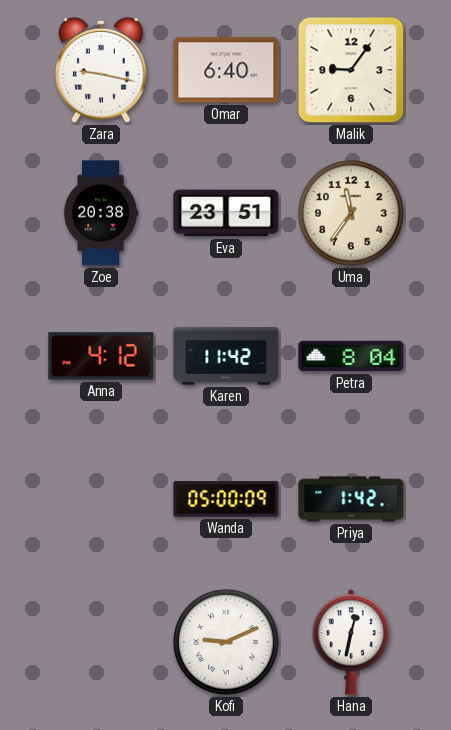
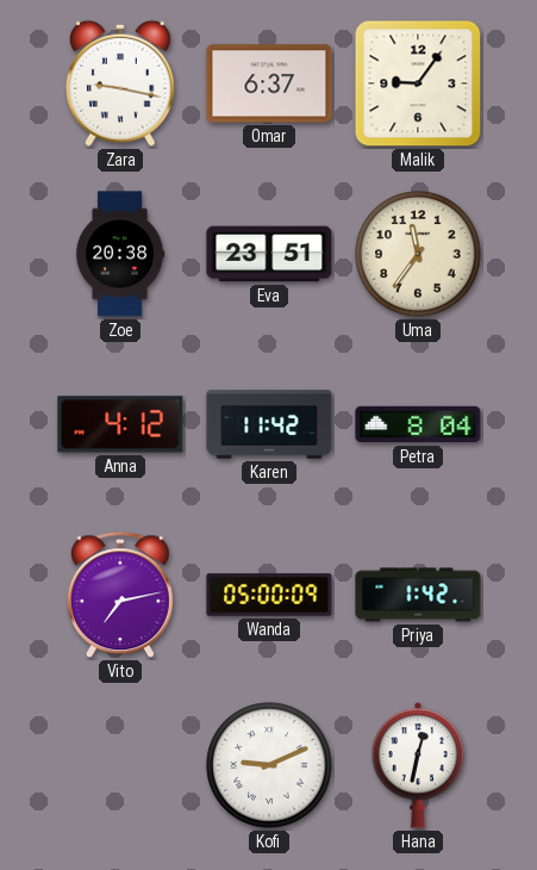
Omar: 6:40 -> 6:37
Vito: none -> 7:13
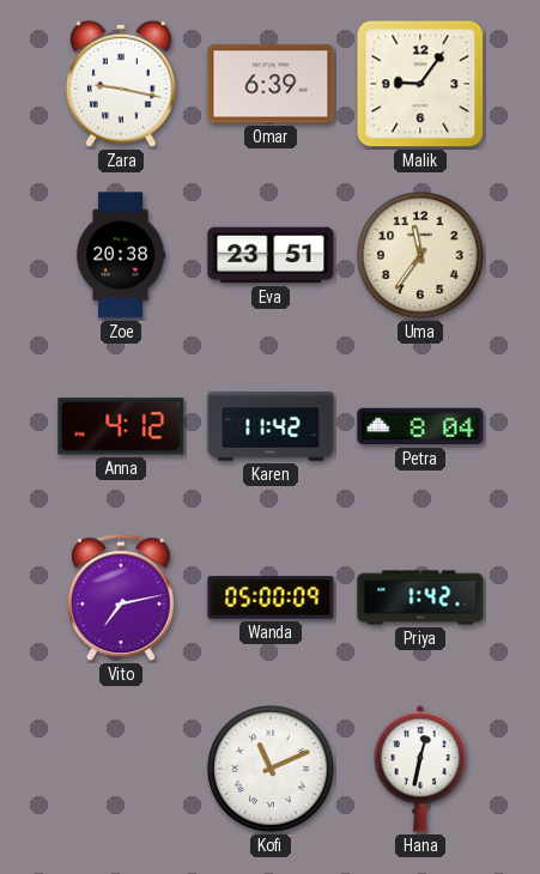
Omar: 6:37 -> 6:39
Kofi: 9:11 -> 11:11
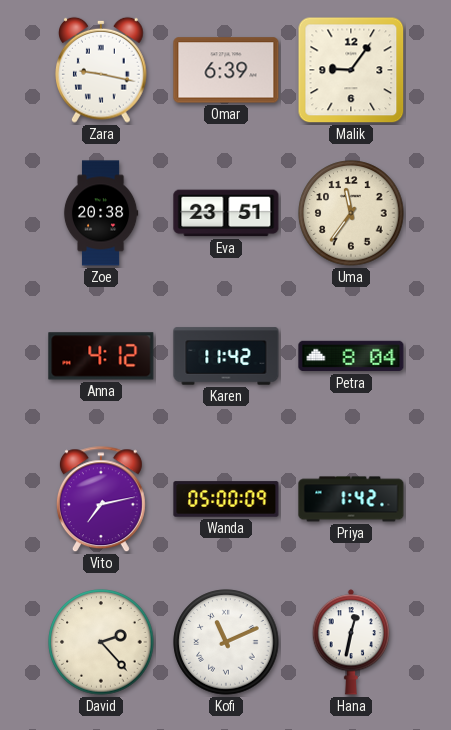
David: none -> 2:23
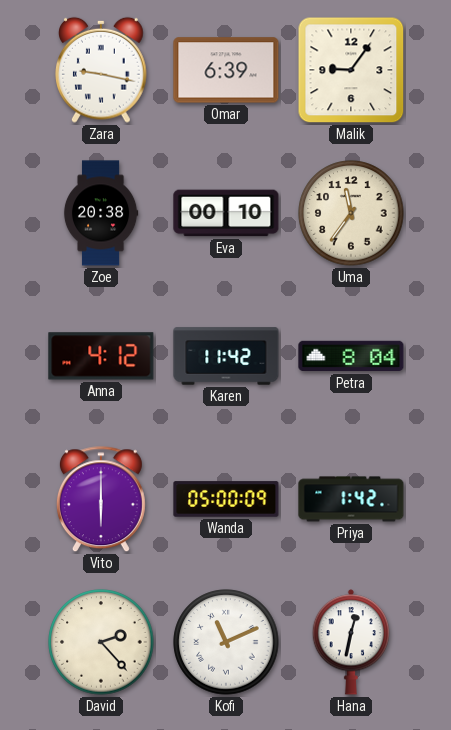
Eva: 23:51 -> 00:10
Vito: 7:13 -> 6:00
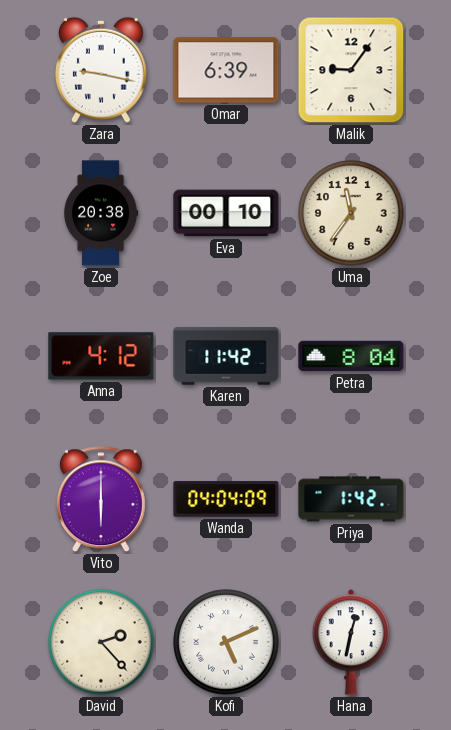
Wanda: 05:00 -> 04:04
Kofi: 11:11 -> 5:11
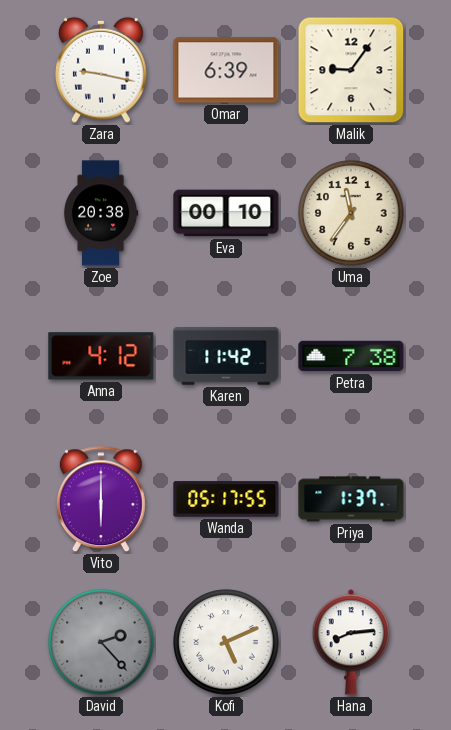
Petra: 8:04 -> 7:38
Wanda: 04:04 -> 05:17
Priya: 1:42 -> 1:37
David dial: cream -> grey
Hana: 12:32 -> 8:14
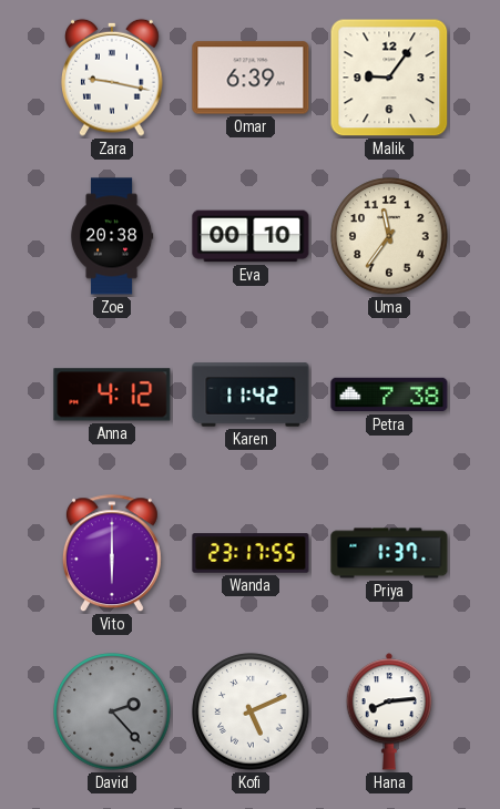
Wanda: 05:17 -> 23:17
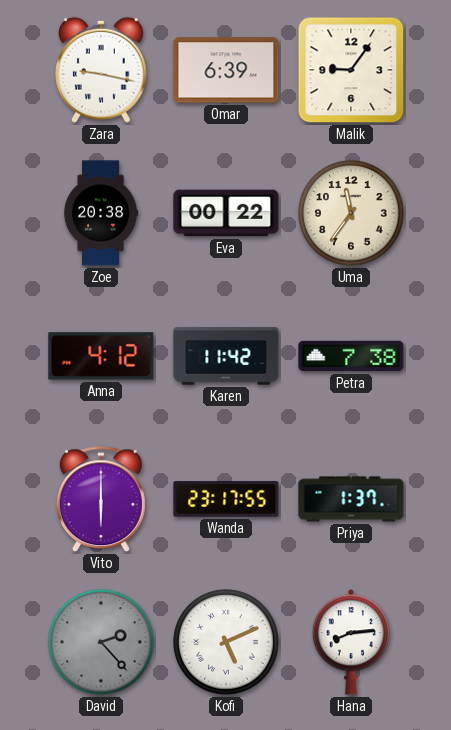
Eva: 00:10 -> 00:22
